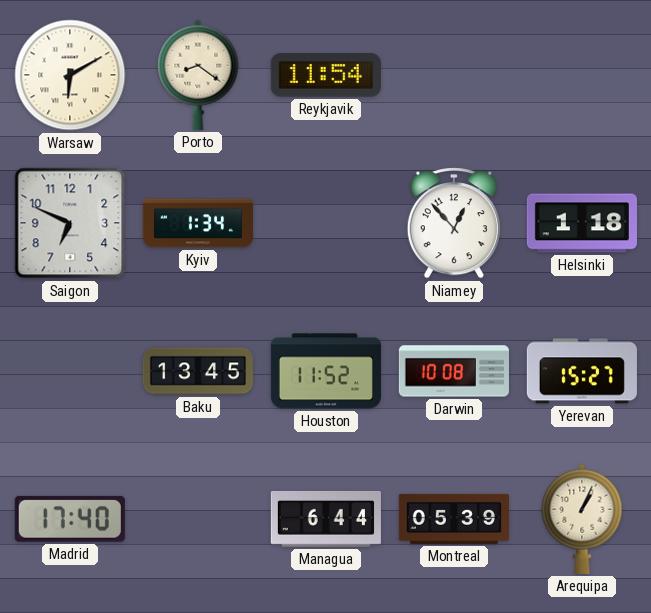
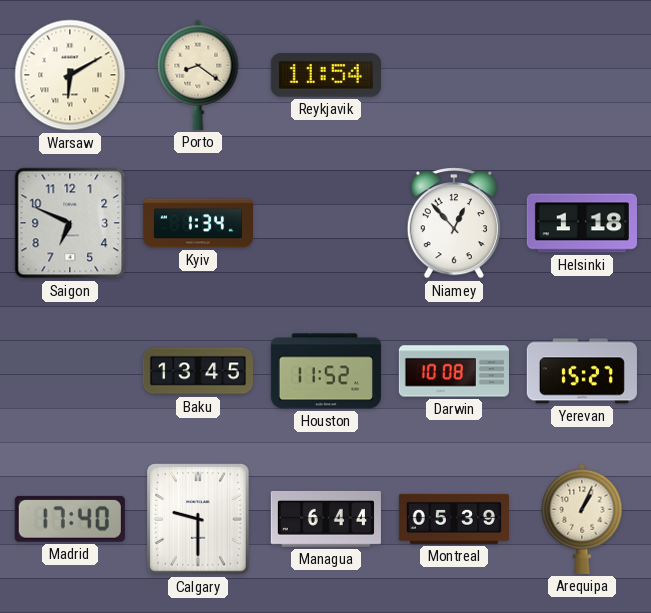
Calgary: none -> 9:30
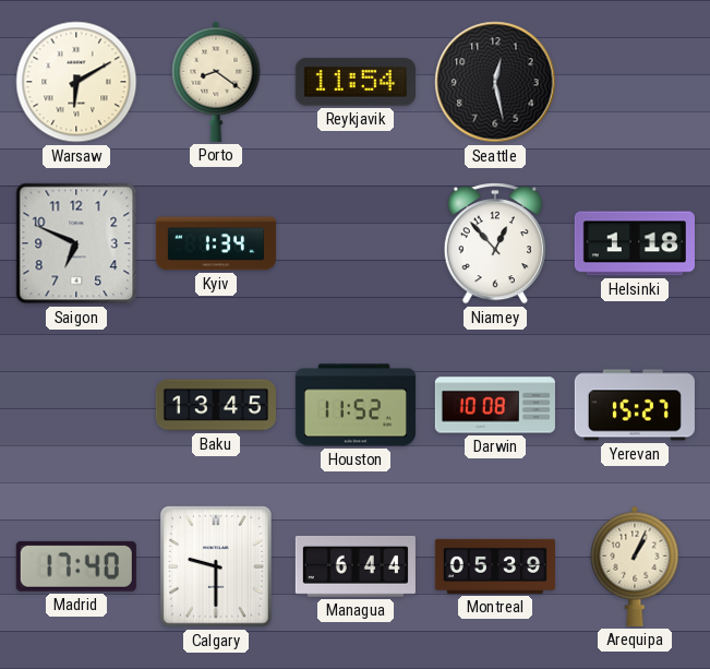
Seattle: none -> 12:28
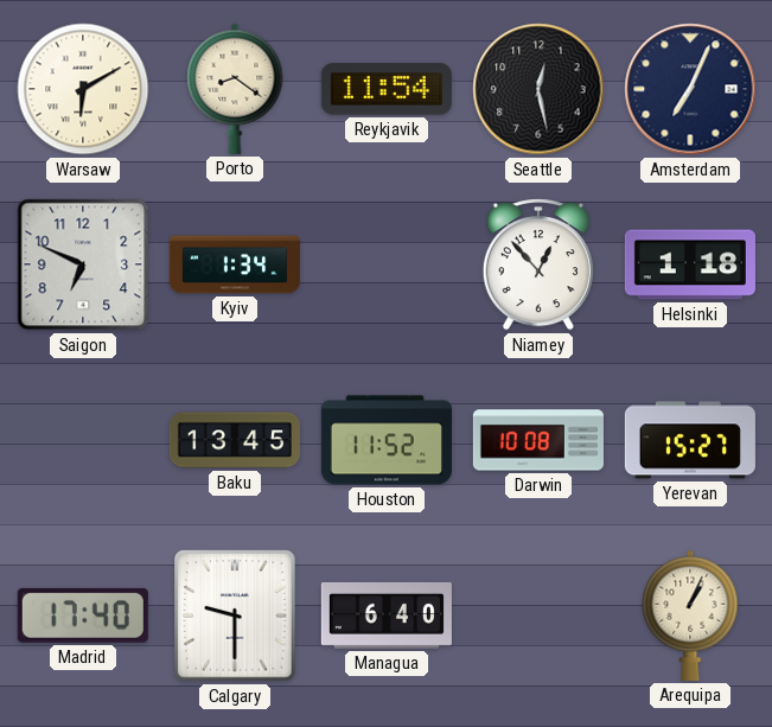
Amsterdam: none -> 7:04
Managua: 6:44 -> 6:40
Montreal: 05:39 -> none
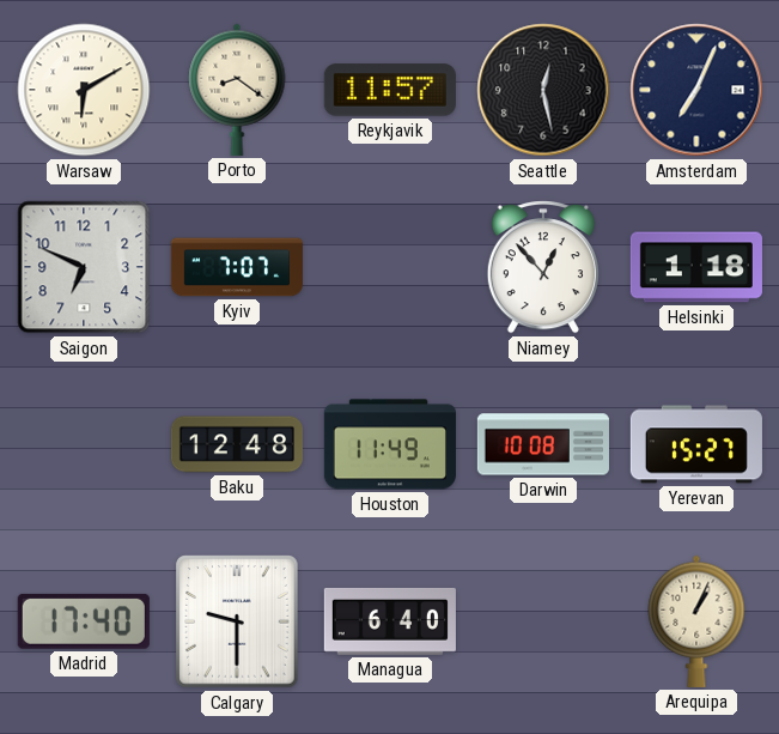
Reykjavik: 11:54 -> 11:57
Kyiv: 1:34 -> 7:07
Baku: 13:45 -> 12:48
Houston: 11:52 -> 11:49
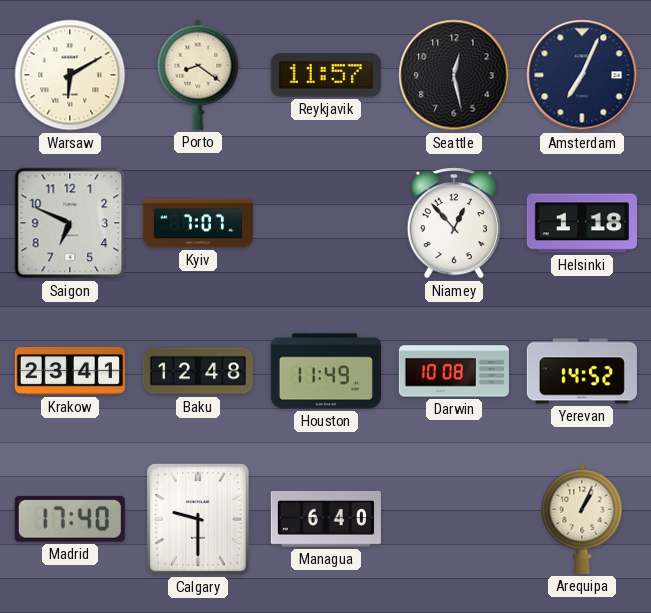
Krakow: none -> 23:41
Yerevan: 15:27 -> 14:52
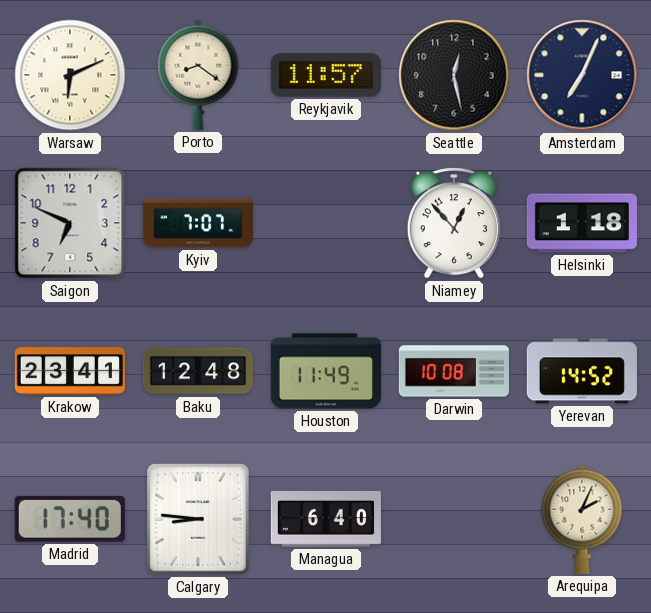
Warsaw: 6:10 -> 6:11
Calgary: 9:30 -> 8:46
Arequipa: 1:04 -> 2:04
